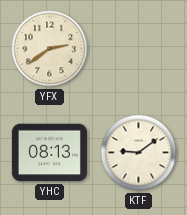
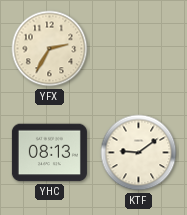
YFX: 2:39 -> 2:35
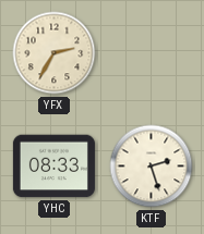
YHC: 08:13 -> 08:33
KTF: 9:09 -> 2:27
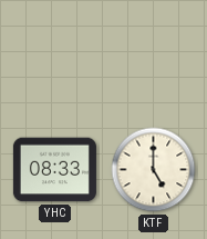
YFX: 2:35 -> none
KTF: 2:27 -> 5:00
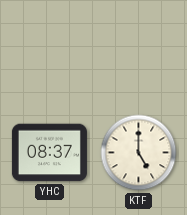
YHC: 08:33 -> 08:37
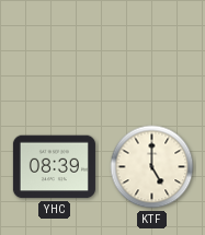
YHC: 08:37 -> 08:39
